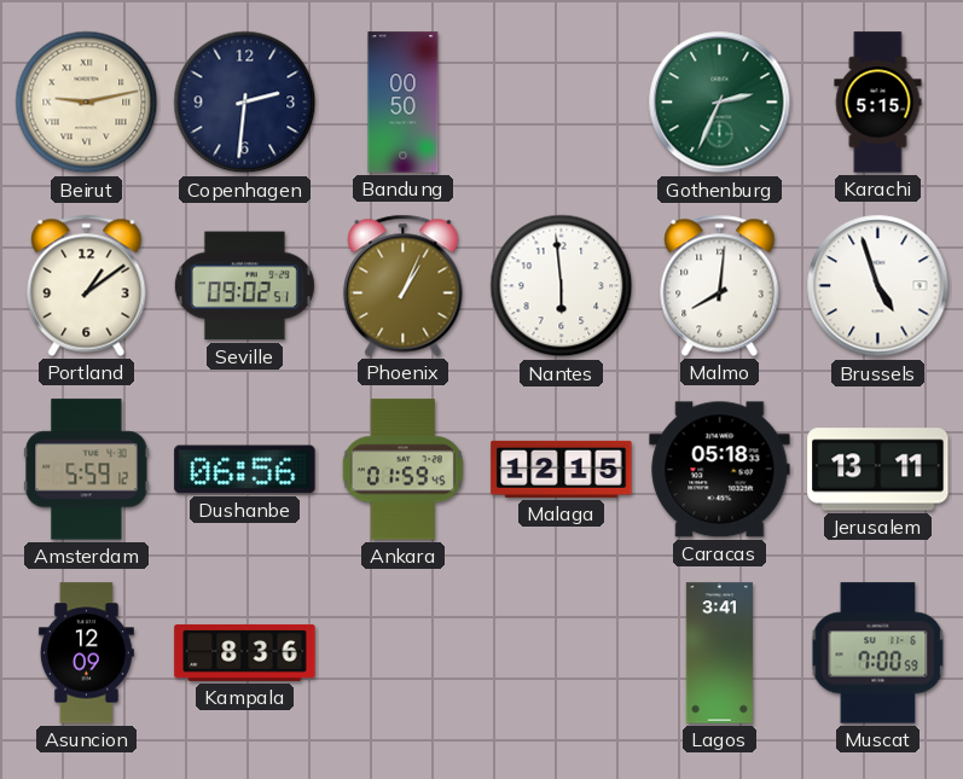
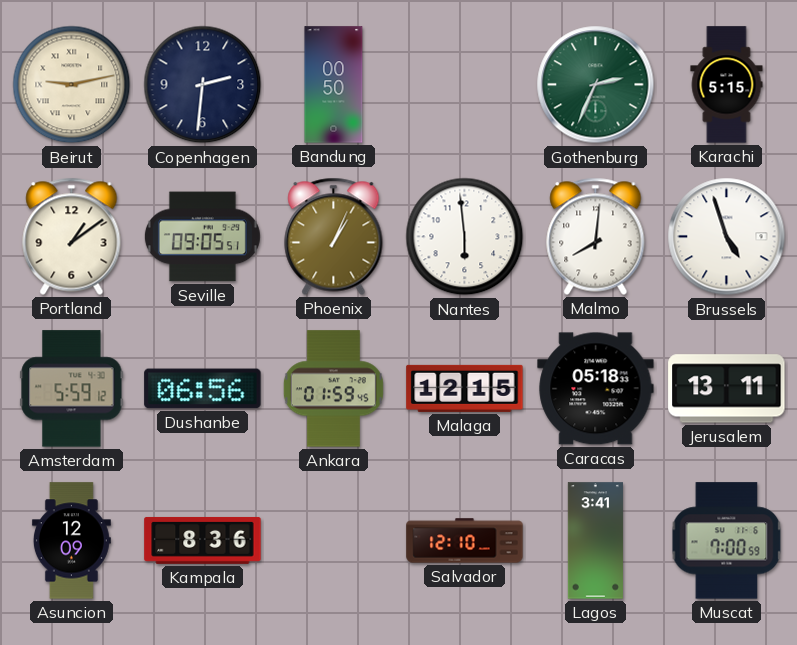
Seville: 09:02 -> 09:05
Salvador: none -> 12:10
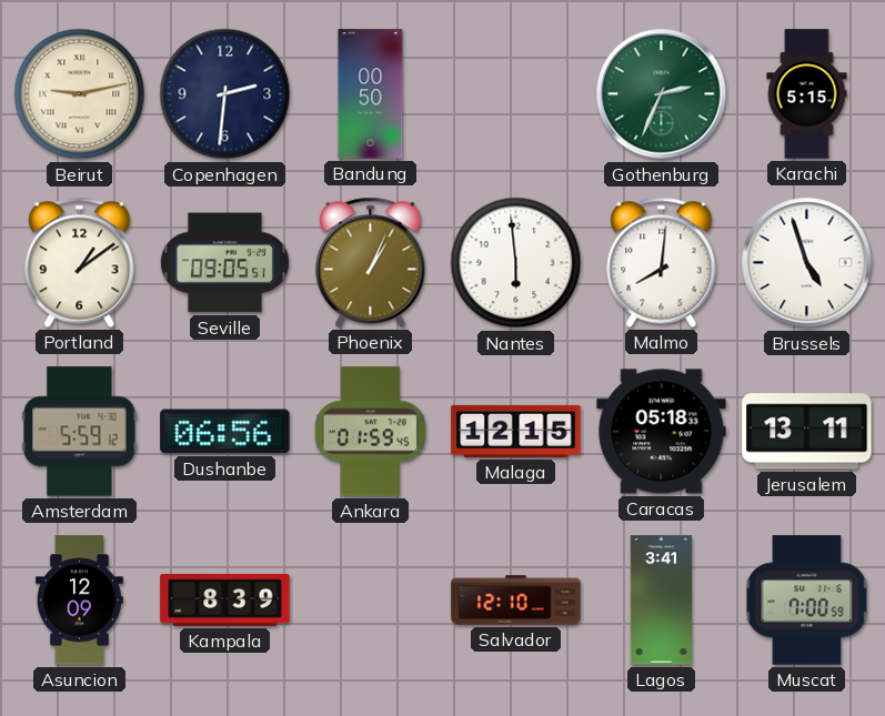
Kampala: 8:36 -> 8:39
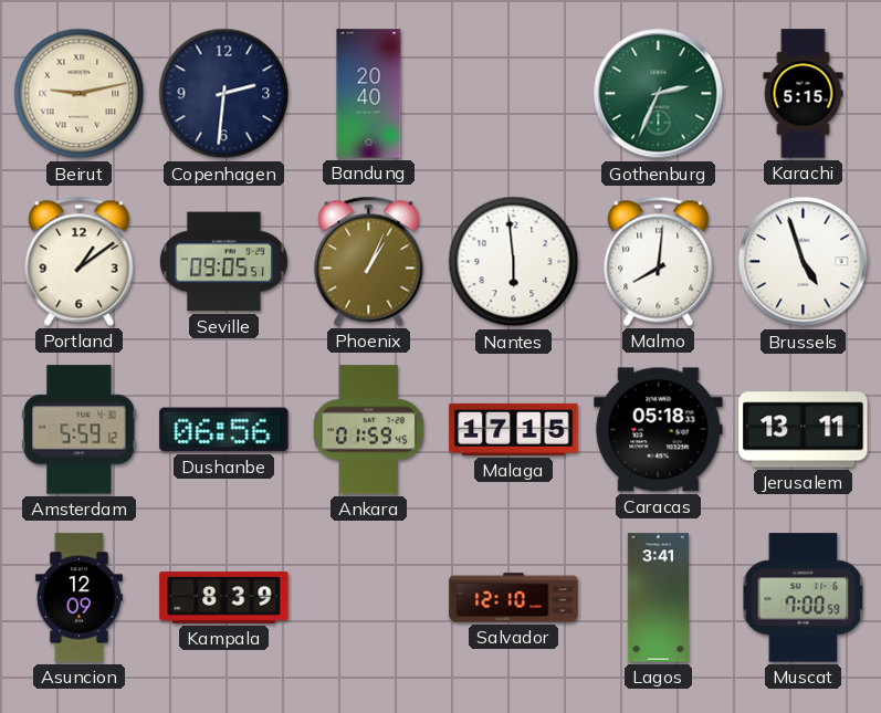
Bandung: 00:50 -> 20:40
Malaga: 12:15 -> 17:15
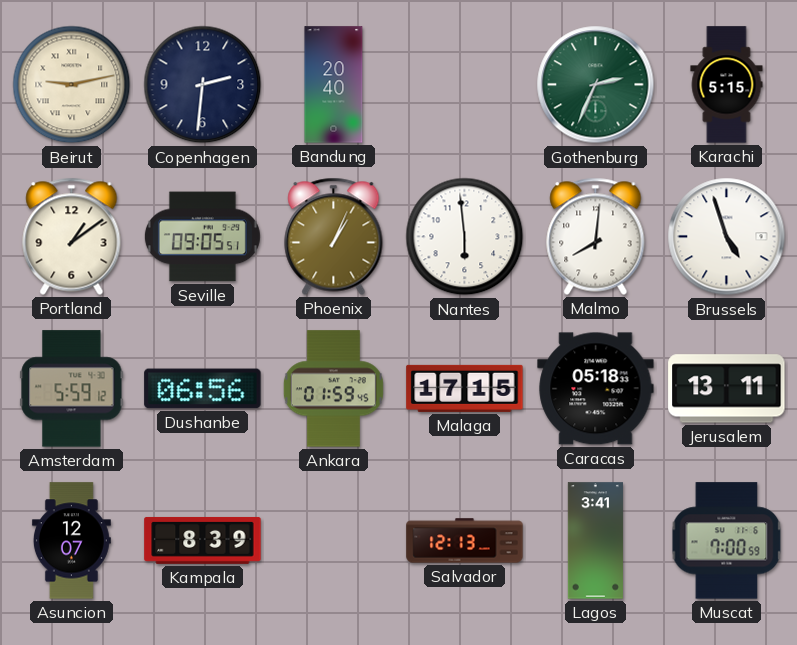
Asuncion: 12:09 -> 12:07
Salvador: 12:10 -> 12:13
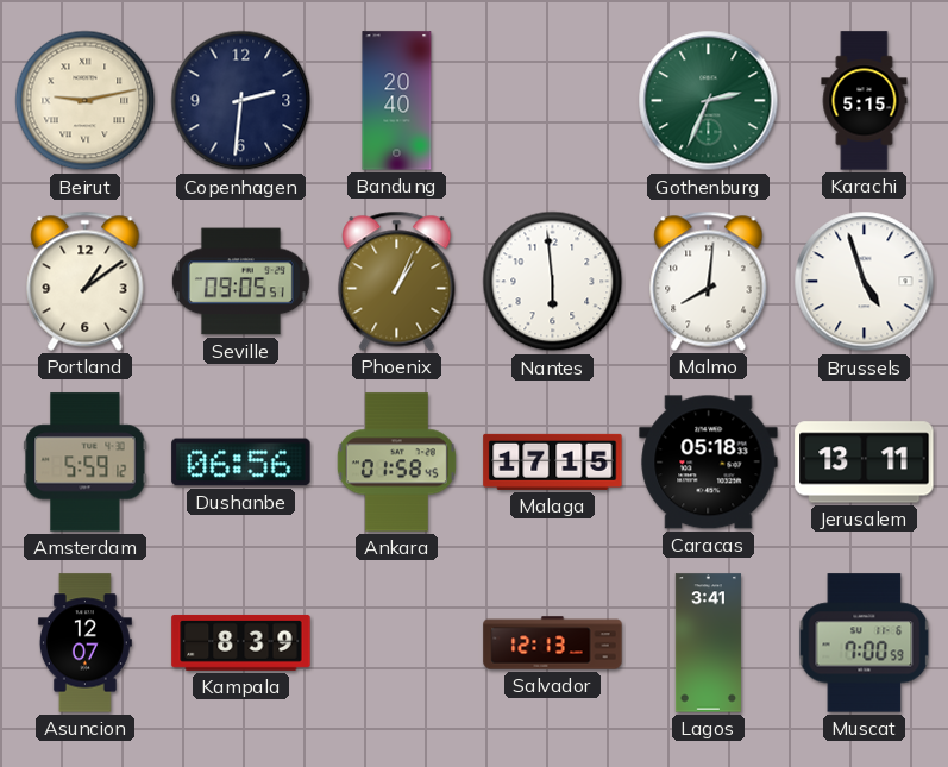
Ankara: 01:59 -> 01:58
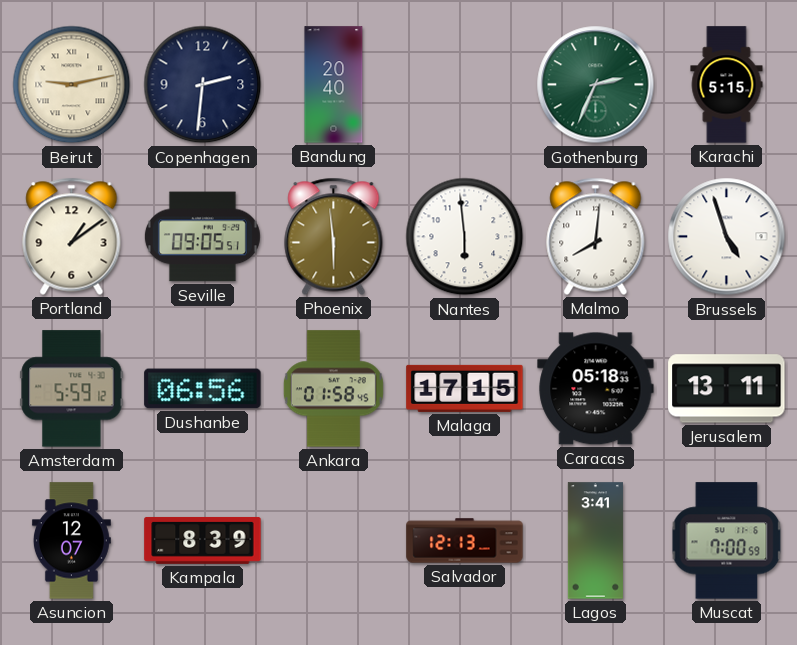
Phoenix: 1:04 -> 5:59
